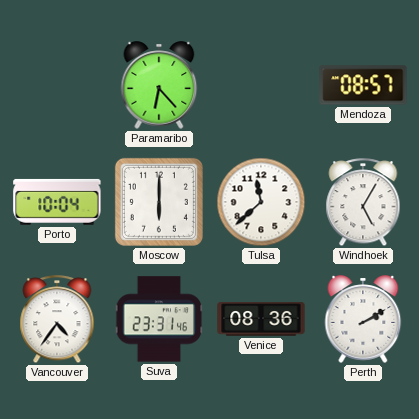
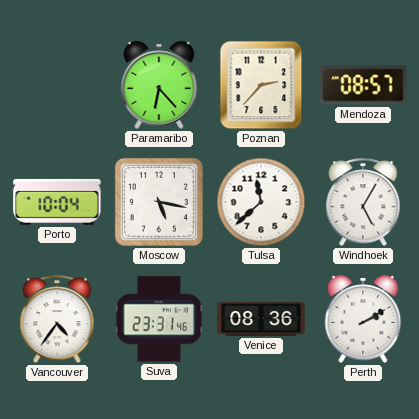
Poznan: none -> 2:37
Moscow: 6:00 -> 5:17
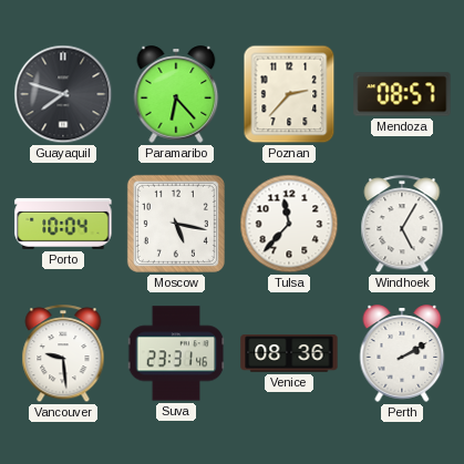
Guayaquil: none -> 7:48
Tulsa: 11:38 -> 11:37
Vancouver: 4:36 -> 9:29
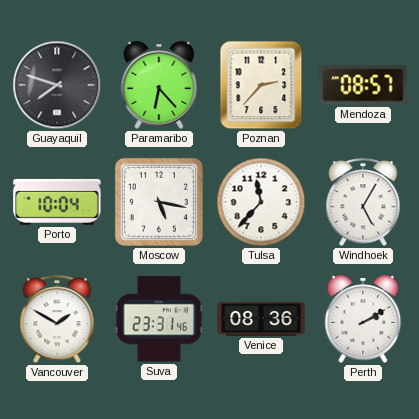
Vancouver: 9:29 -> 1:50
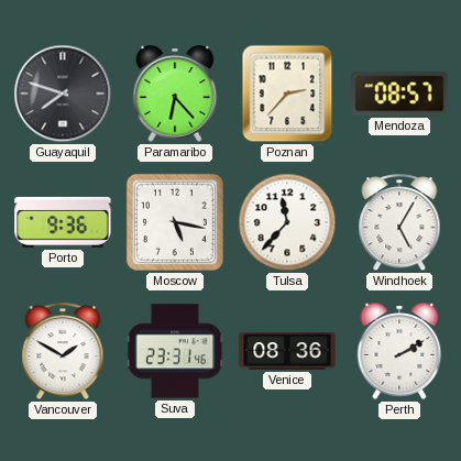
Porto: 10:04 -> 9:36
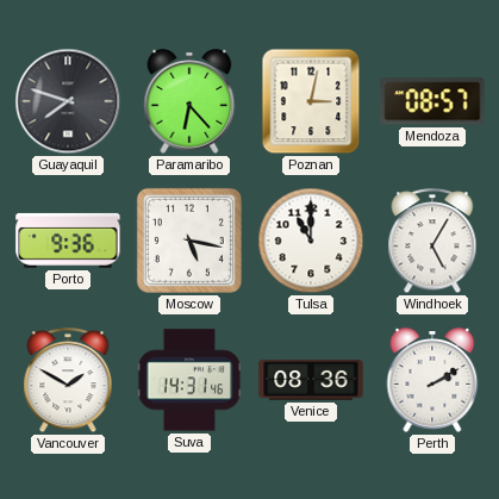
Poznan: 2:37 -> 3:02
Tulsa: 11:37 -> 11:00
Suva: 23:31 -> 14:31
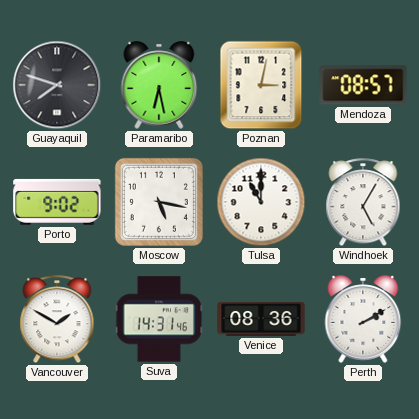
Paramaribo: 6:23 -> 6:28
Porto: 9:36 -> 9:02
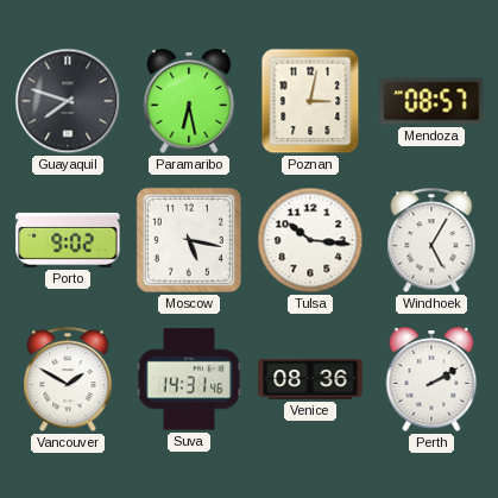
Tulsa: 11:00 -> 10:16
